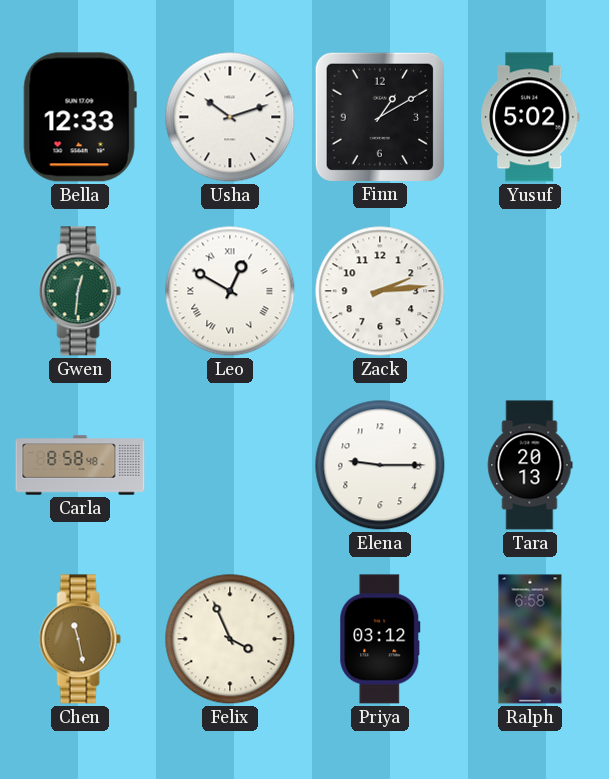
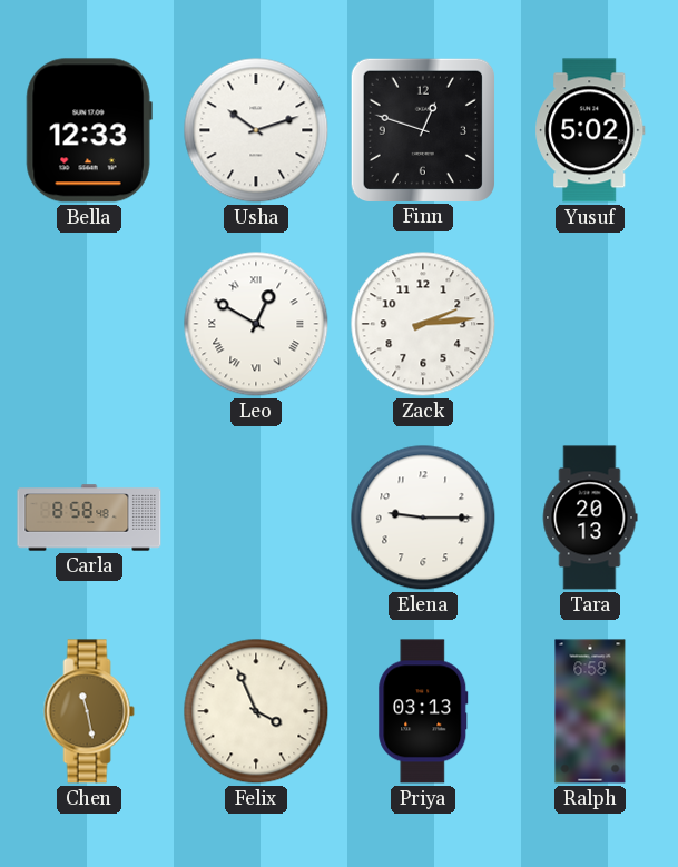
Finn: 1:10 -> 12:48
Gwen: 12:31 -> none
Priya: 03:12 -> 03:13
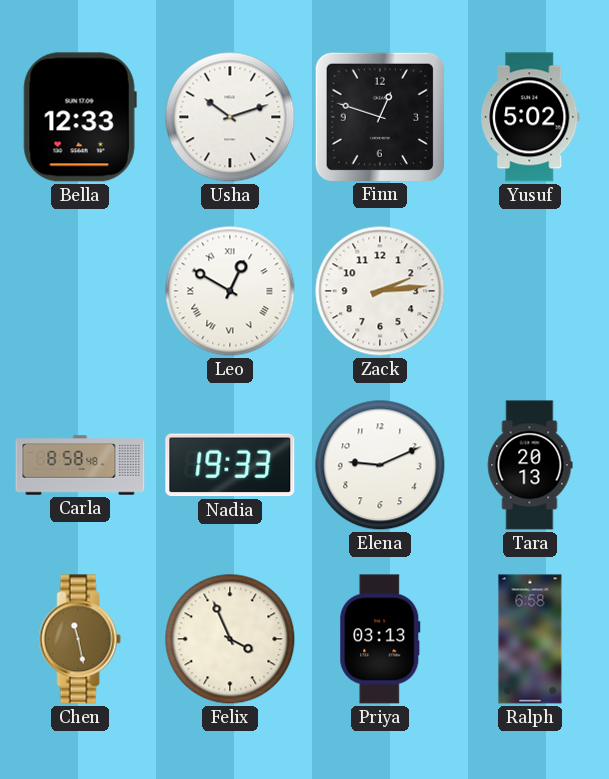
Nadia: none -> 19:33
Elena: 9:15 -> 9:11
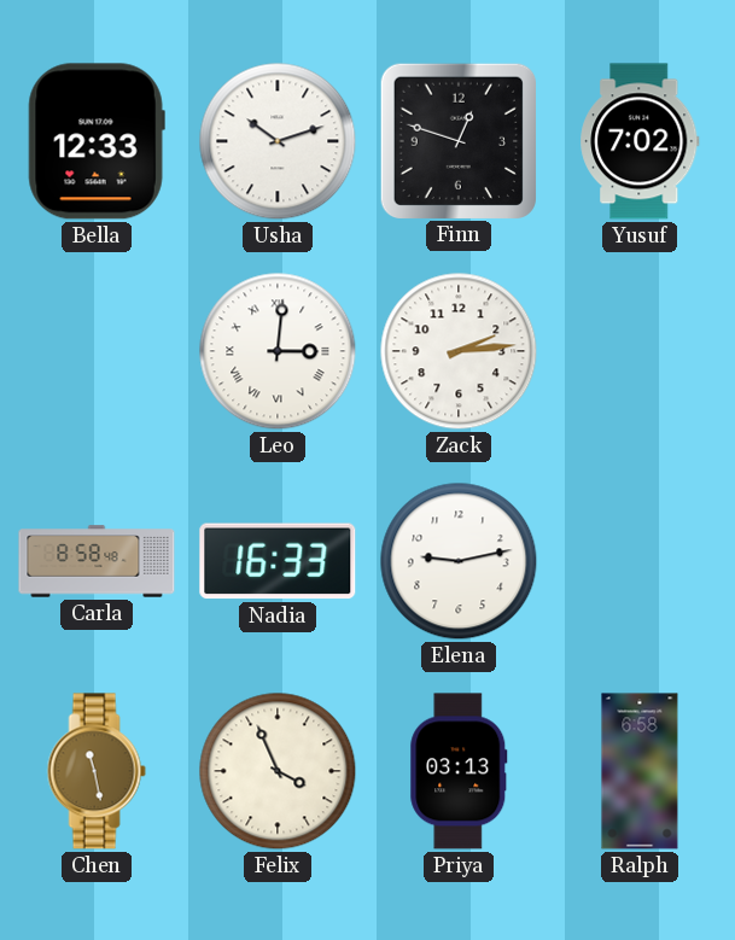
Yusuf: 5:02 -> 7:02
Leo: 12:50 -> 3:01
Nadia: 19:33 -> 16:33
Elena: 9:11 -> 9:13
Tara: 20:13 -> none
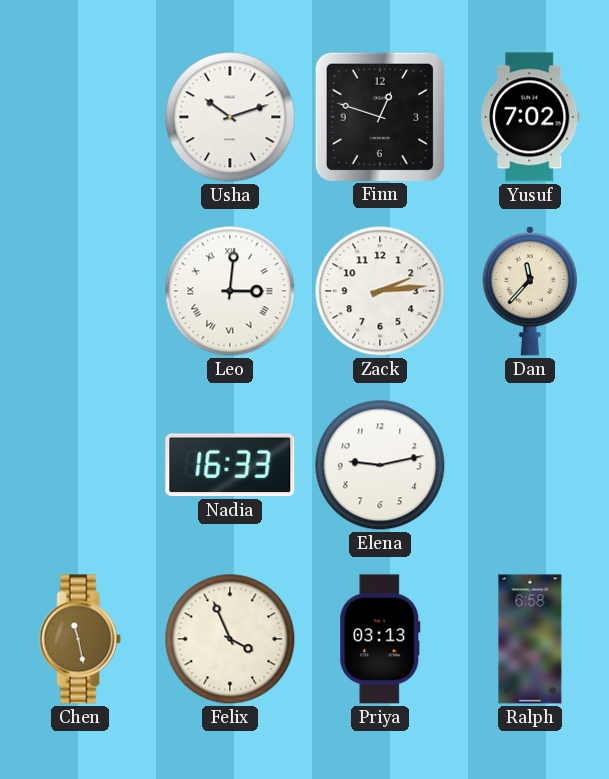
Bella: 12:33 -> none
Dan: none -> 11:37
Carla: 8:58 -> none
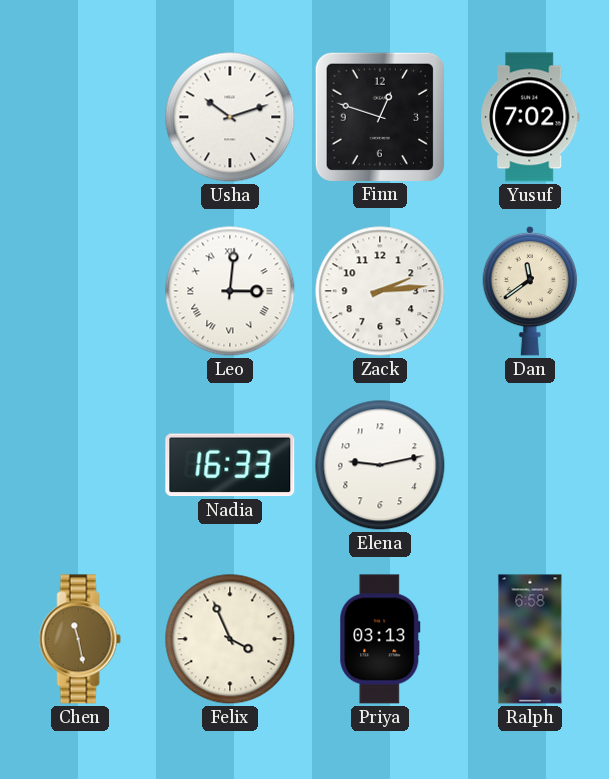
Dan: 11:37 -> 11:39
